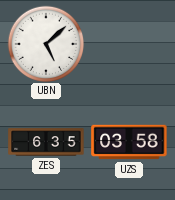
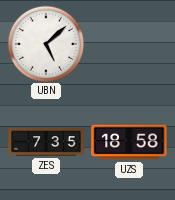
ZES: 6:35 -> 7:35
UZS: 03:58 -> 18:58
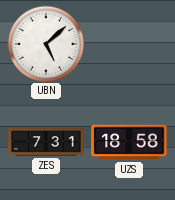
ZES: 7:35 -> 7:31
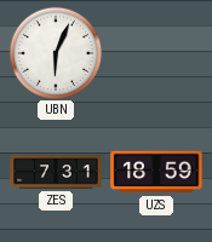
UBN: 5:08 -> 6:04
UZS: 18:58 -> 18:59
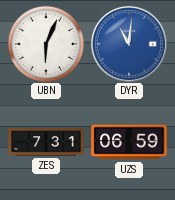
DYR: none -> 11:01
UZS: 18:59 -> 06:59
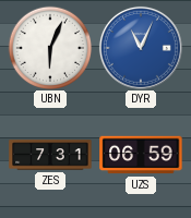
DYR: 11:01 -> 11:04
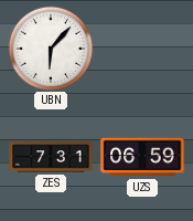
UBN: 6:04 -> 6:07
DYR: 11:04 -> none
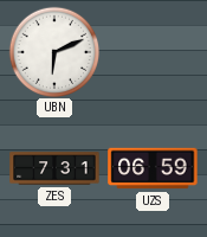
UBN: 6:07 -> 6:11
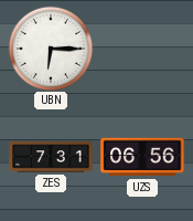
UBN: 6:11 -> 6:15
UZS: 06:59 -> 06:56
